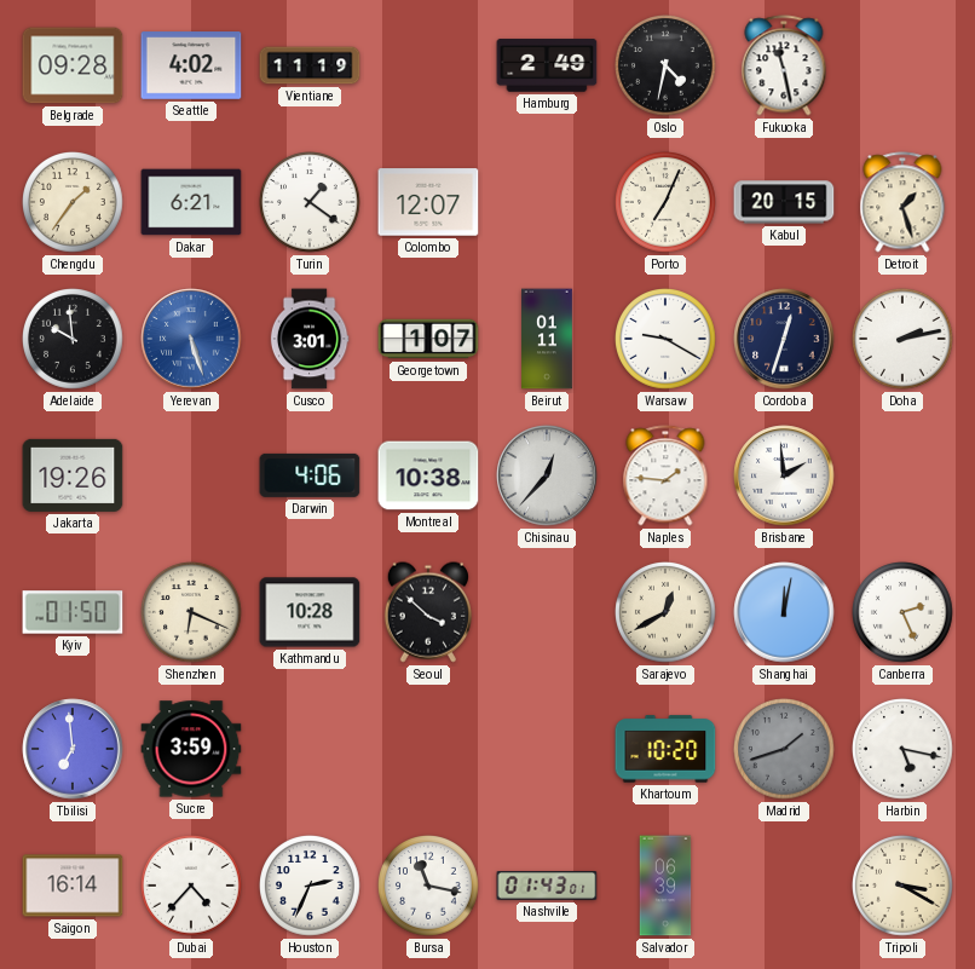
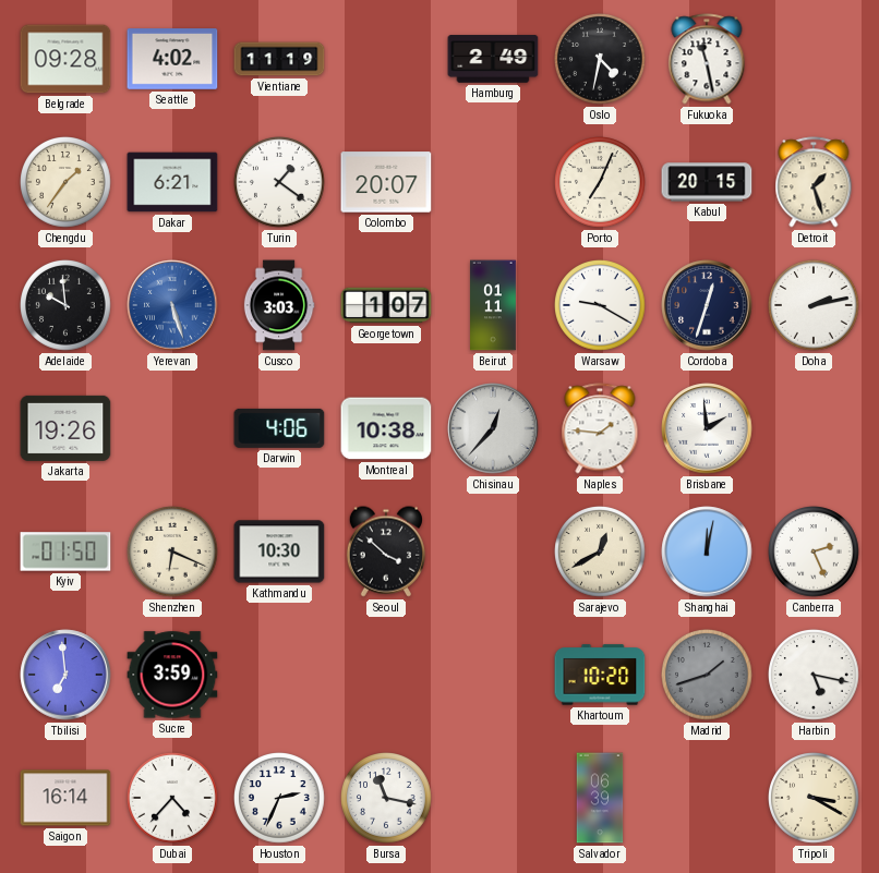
Colombo: 12:07 -> 20:07
Cusco: 3:01 -> 3:03
Kathmandu: 10:28 -> 10:30
Nashville: 01:43 -> none
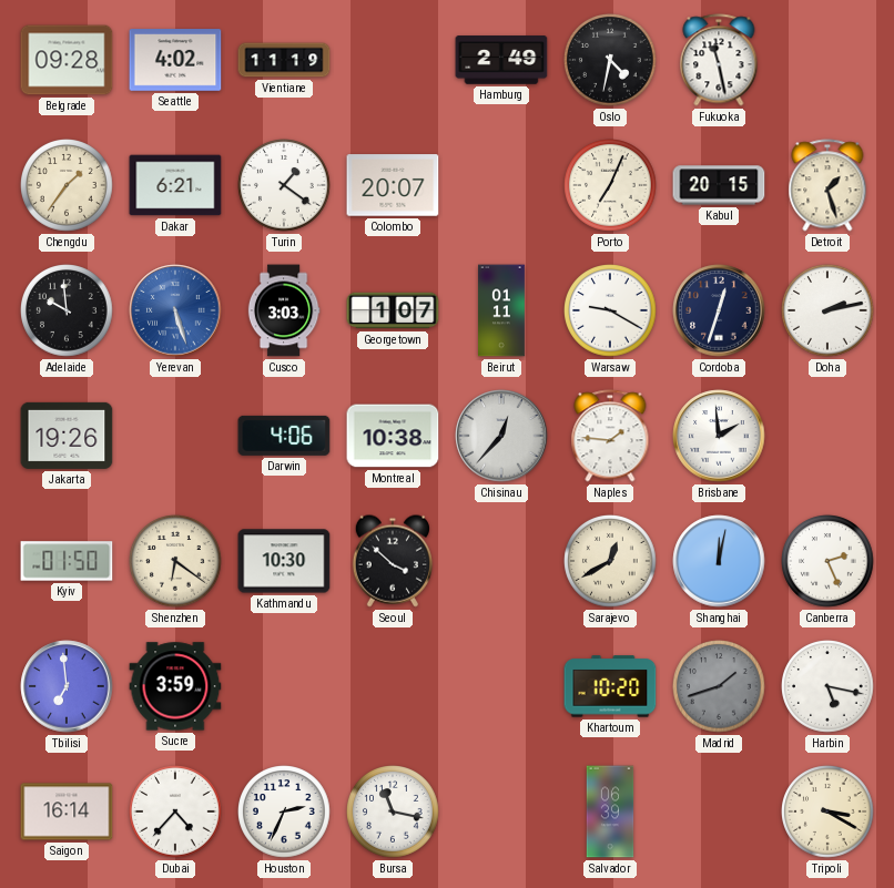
Shenzhen: 6:19 -> 6:21
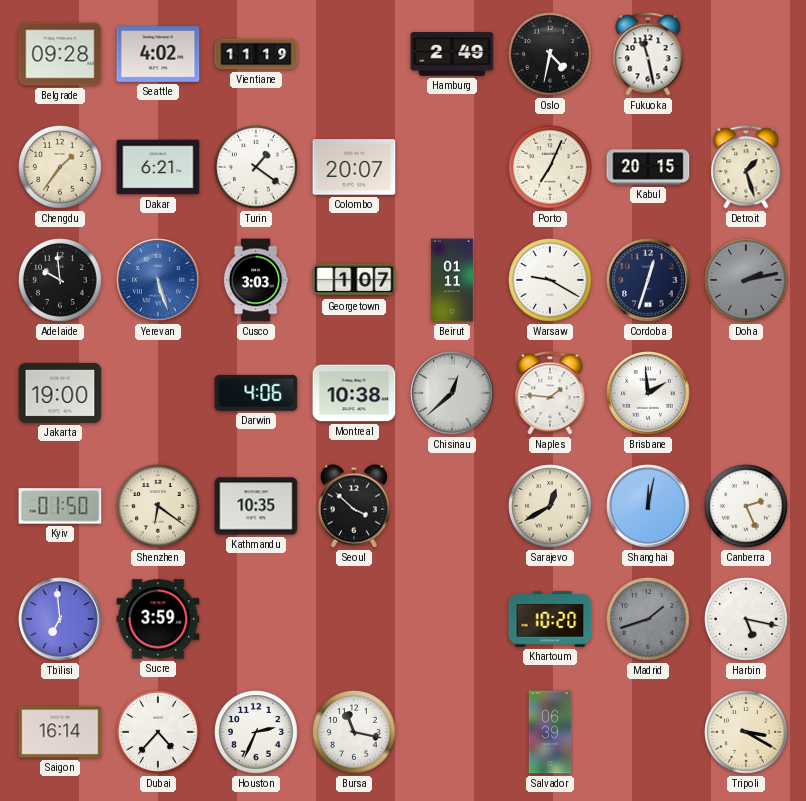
Doha dial: white -> grey
Jakarta: 19:26 -> 19:00
Chisinau: 12:37 -> 12:38
Kathmandu: 10:30 -> 10:35
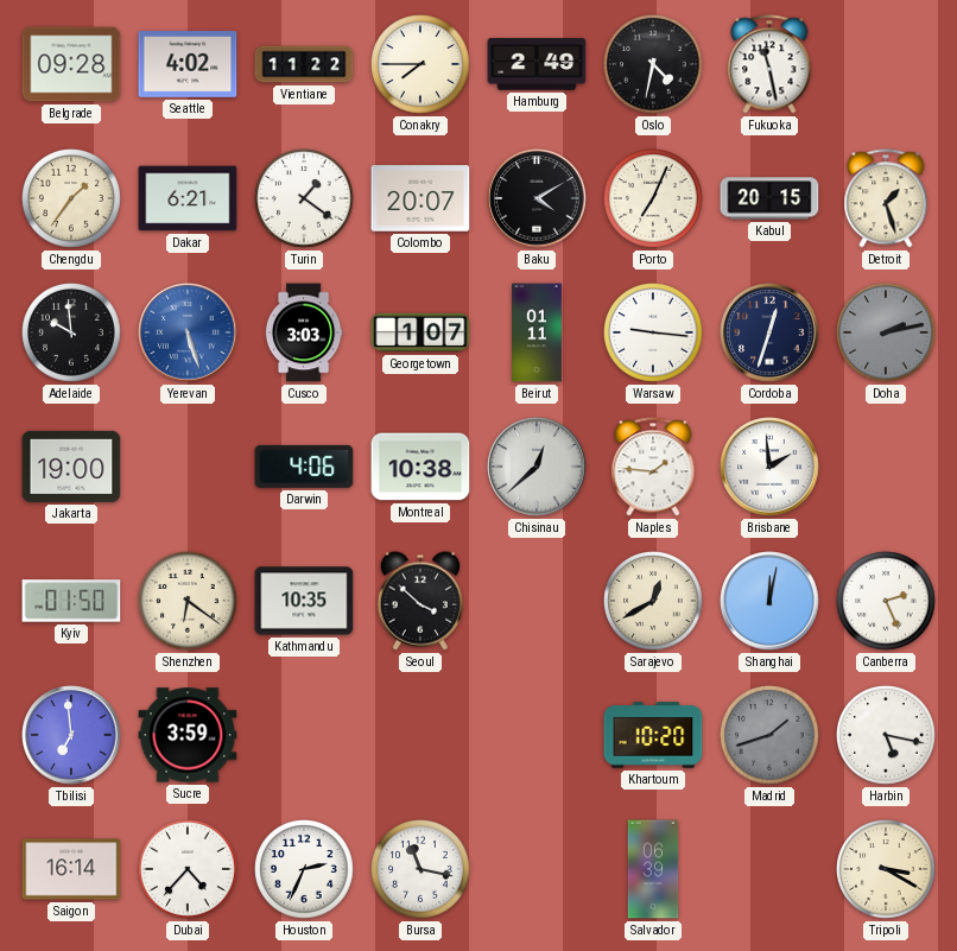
Vientiane: 11:19 -> 11:22
Conakry: none -> 7:45
Baku: none -> 4:10
Warsaw: 9:20 -> 9:16
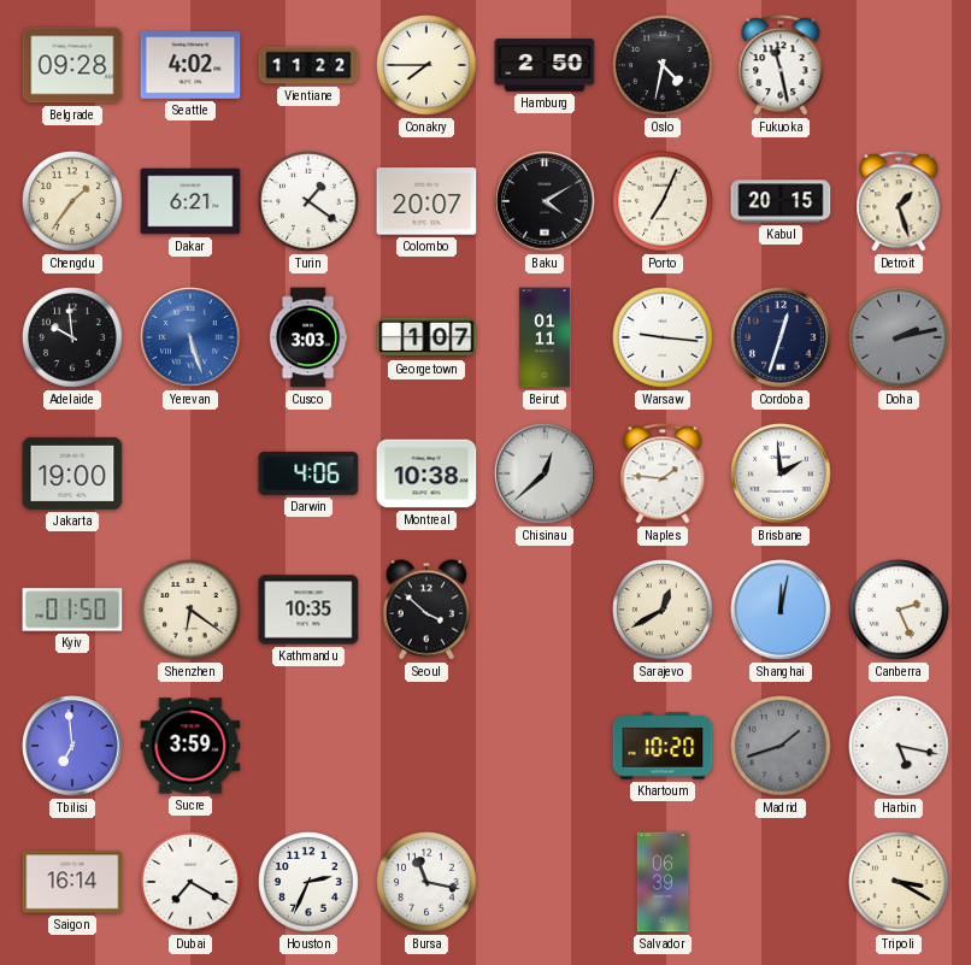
Hamburg: 2:49 -> 2:50
Dubai: 4:37 -> 7:20
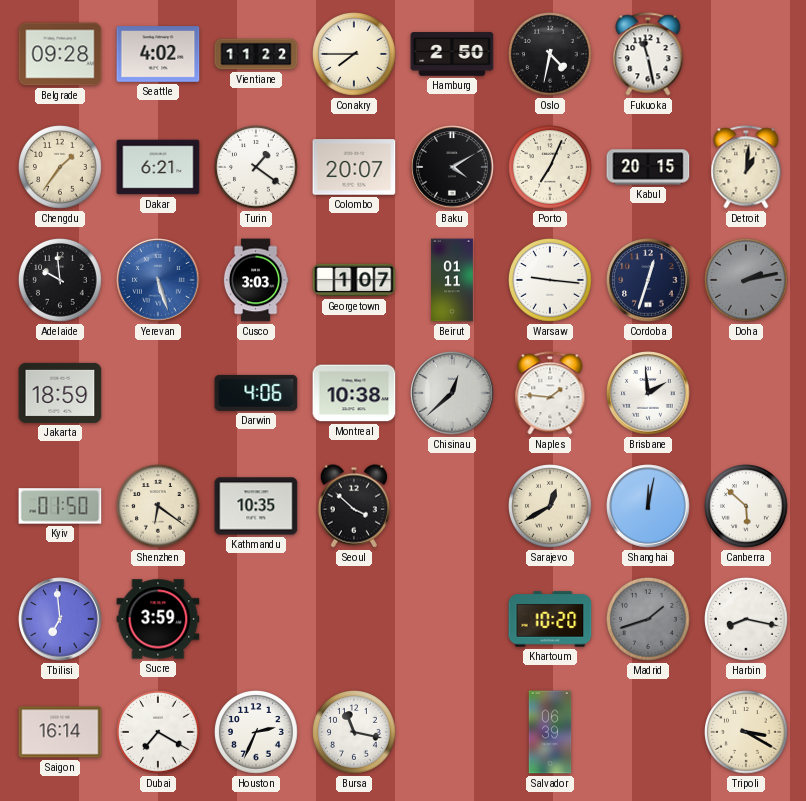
Detroit: 1:27 -> 1:01
Jakarta: 19:00 -> 18:59
Canberra: 2:26 -> 5:52
Harbin: 5:17 -> 8:17
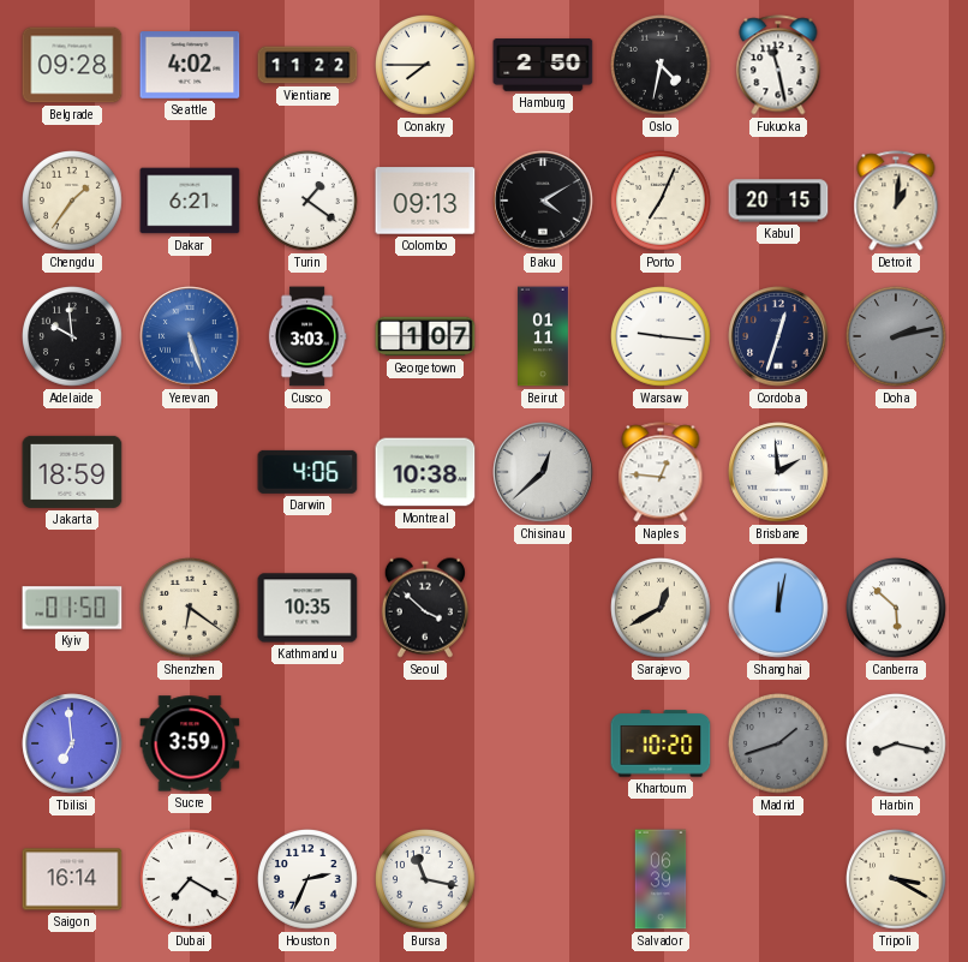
Colombo: 20:07 -> 09:13
Naples: 1:46 -> 12:46
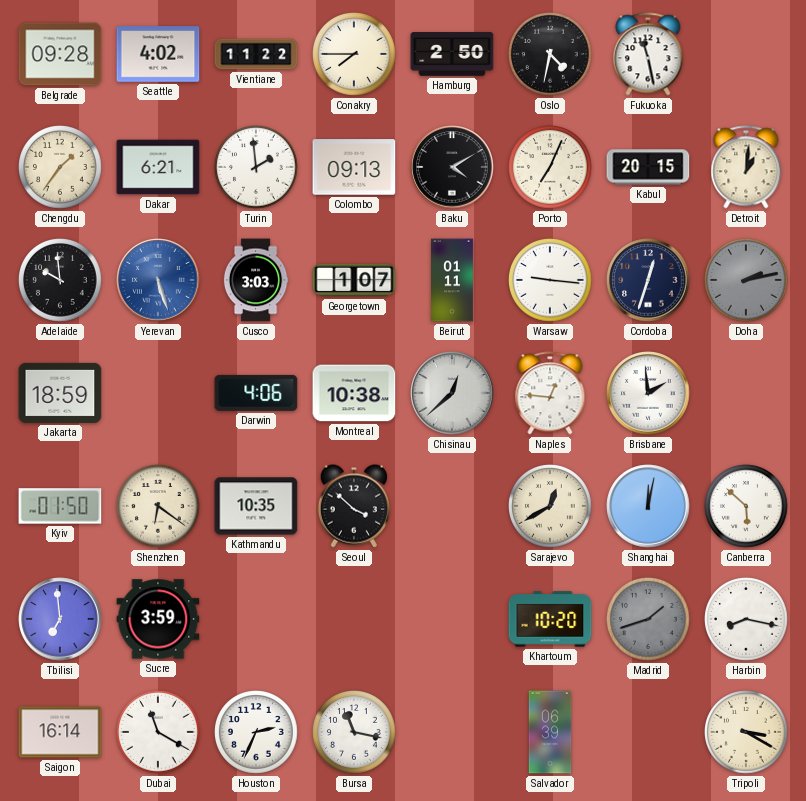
Turin: 1:21 -> 1:59
Dubai: 7:20 -> 11:20
